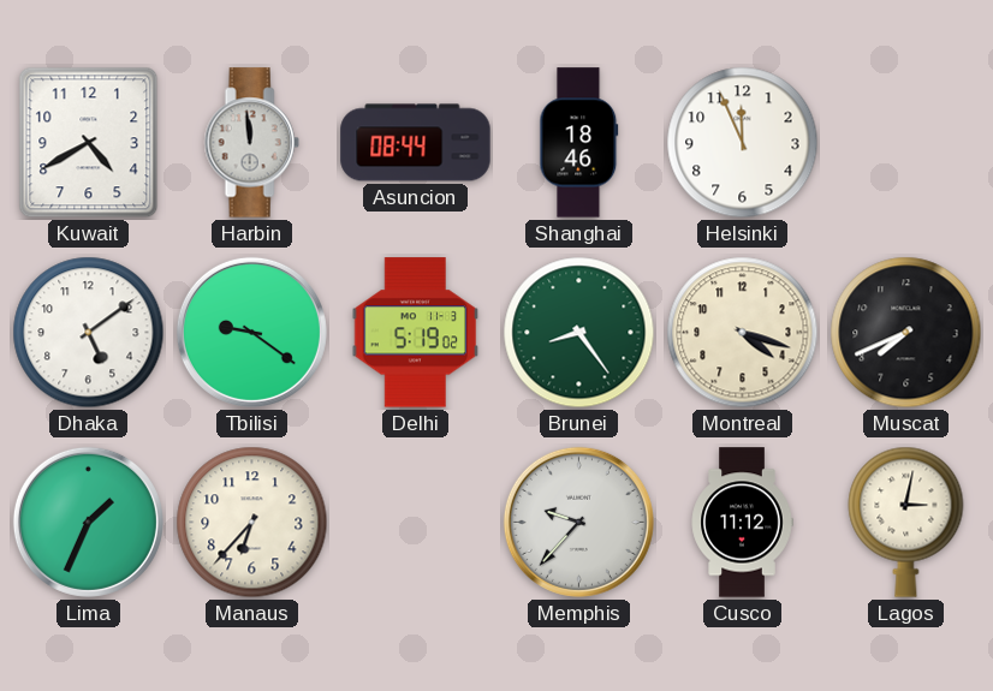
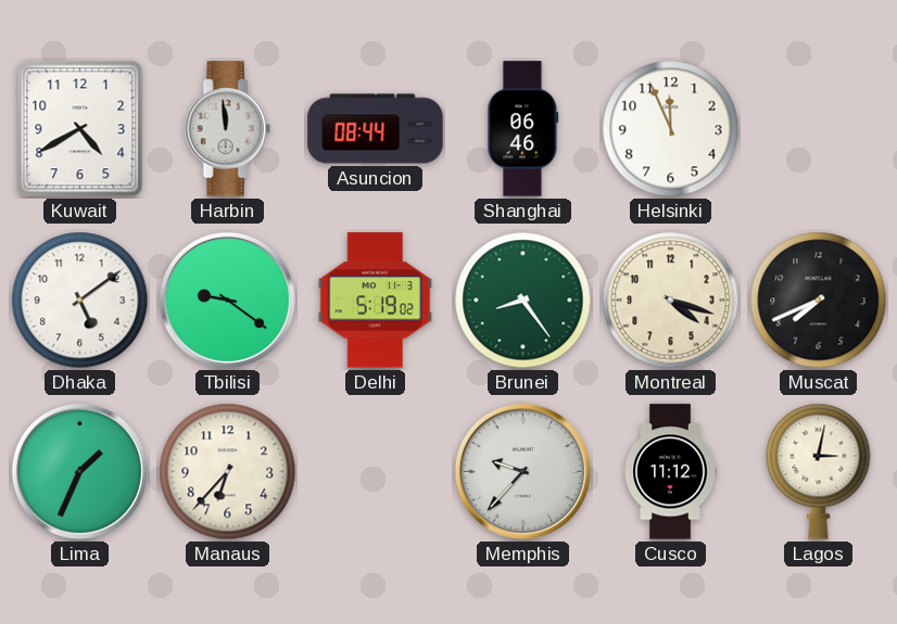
Shanghai: 18:46 -> 06:46
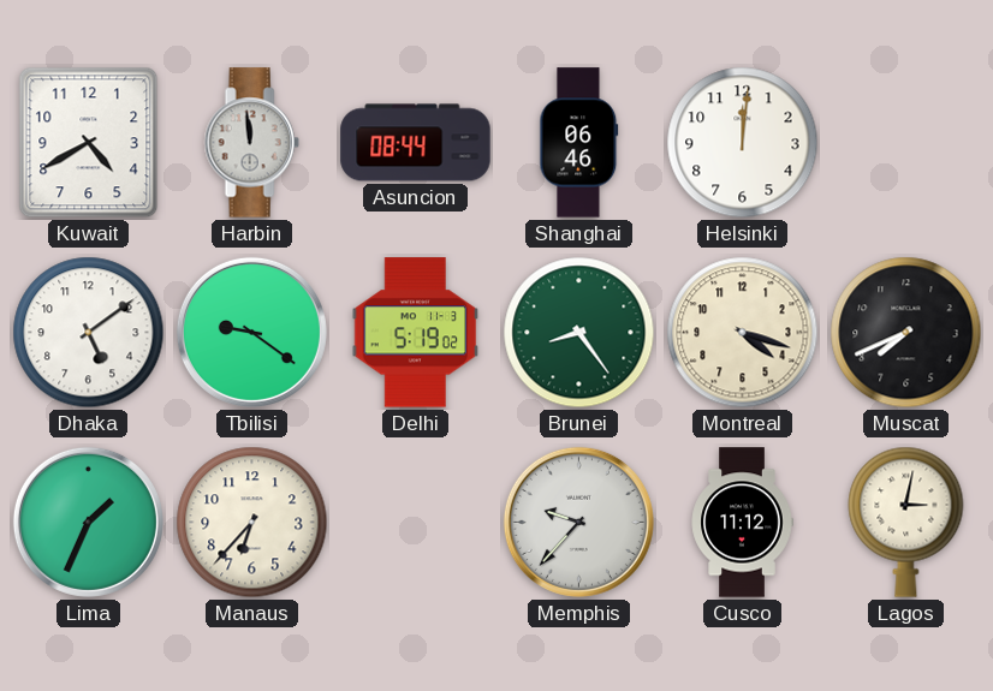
Helsinki: 11:56 -> 12:01
